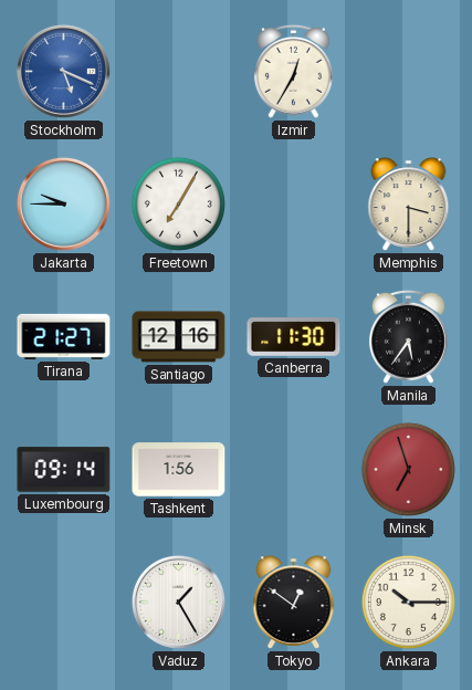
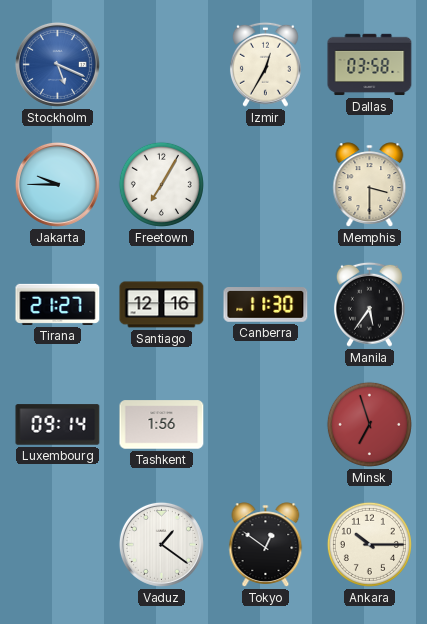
Dallas: none -> 03:58
Vaduz: 1:25 -> 1:21
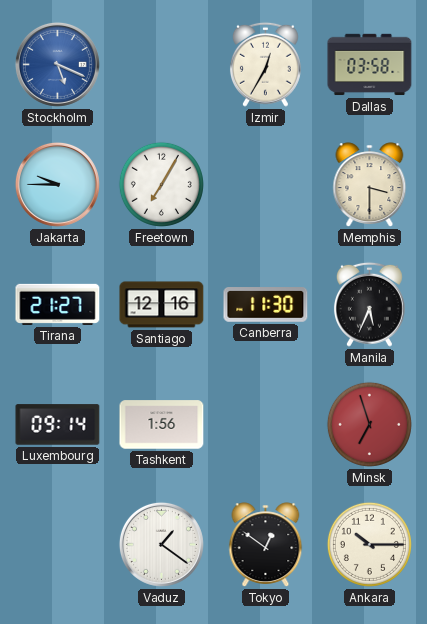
Manila: 5:36 -> 5:34
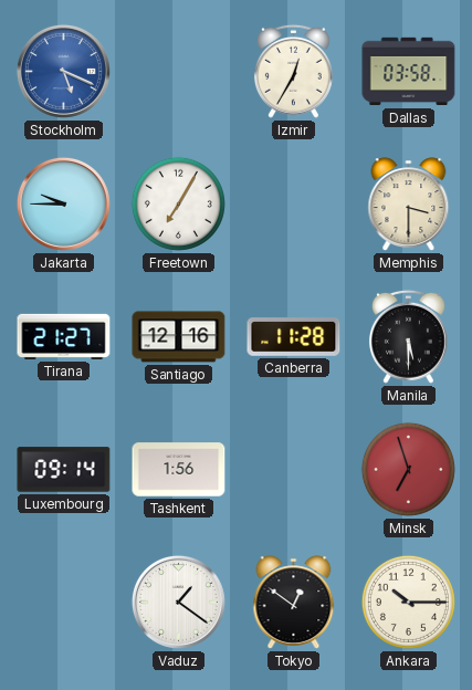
Canberra: 11:30 -> 11:28
Manila: 5:34 -> 5:30
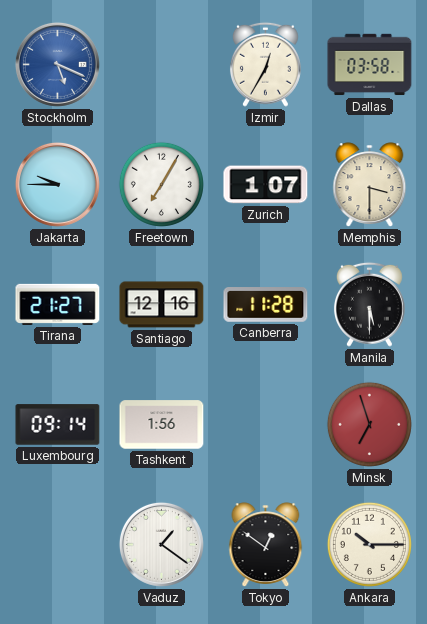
Zurich: none -> 1:07
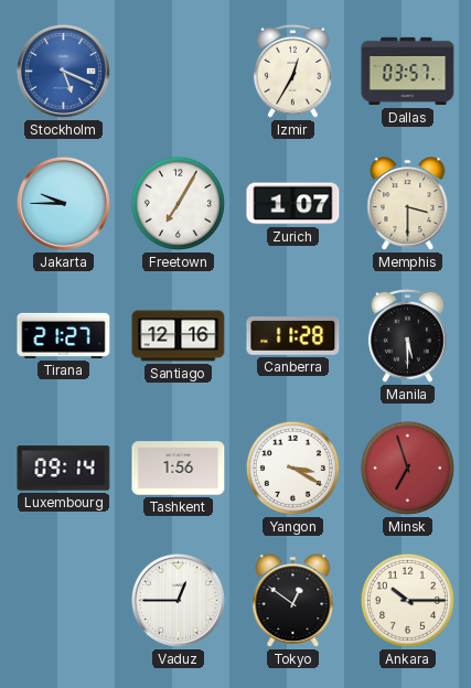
Dallas: 03:58 -> 03:57
Yangon: none -> 3:20
Vaduz: 1:21 -> 12:45
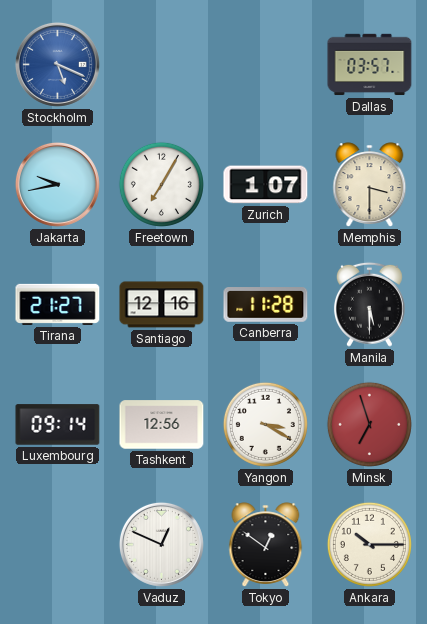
Izmir: 12:35 -> none
Jakarta: 9:45 -> 9:43
Tashkent: 1:56 -> 12:56
Vaduz: 12:45 -> 12:49
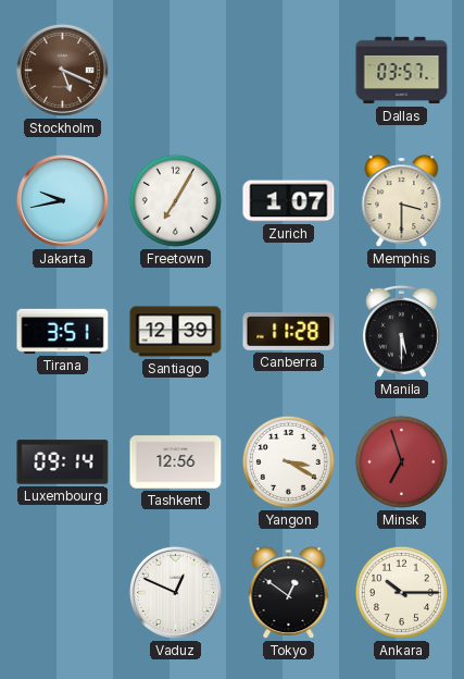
Stockholm dial: blue -> brown
Tirana: 21:27 -> 3:51
Santiago: 12:16 -> 12:39
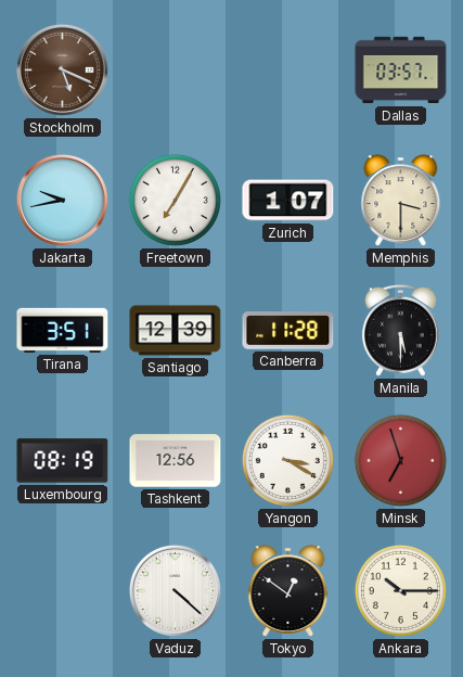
Luxembourg: 09:14 -> 08:19
Vaduz: 12:49 -> 4:22
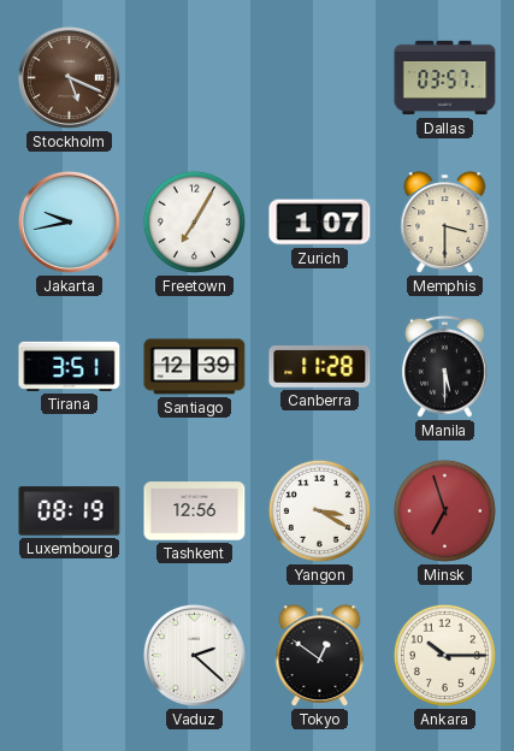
Vaduz: 4:22 -> 2:22
